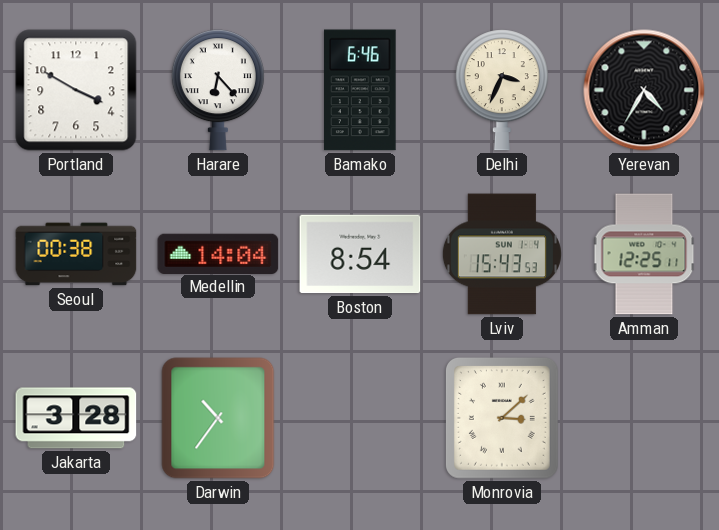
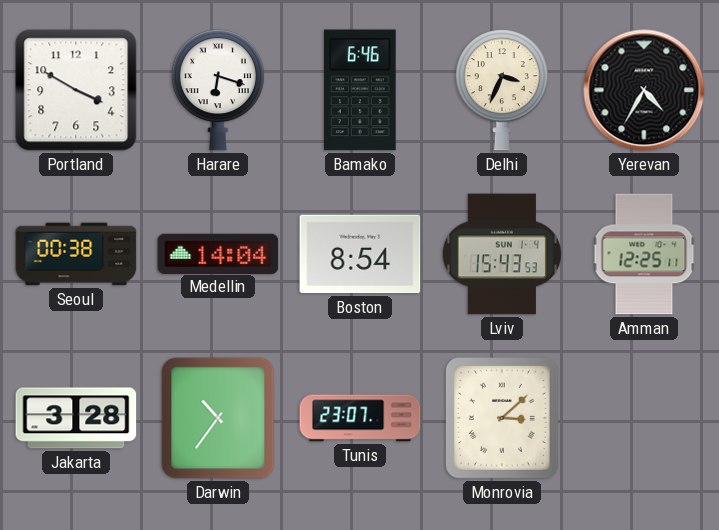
Harare: 6:23 -> 6:18
Tunis: none -> 23:07
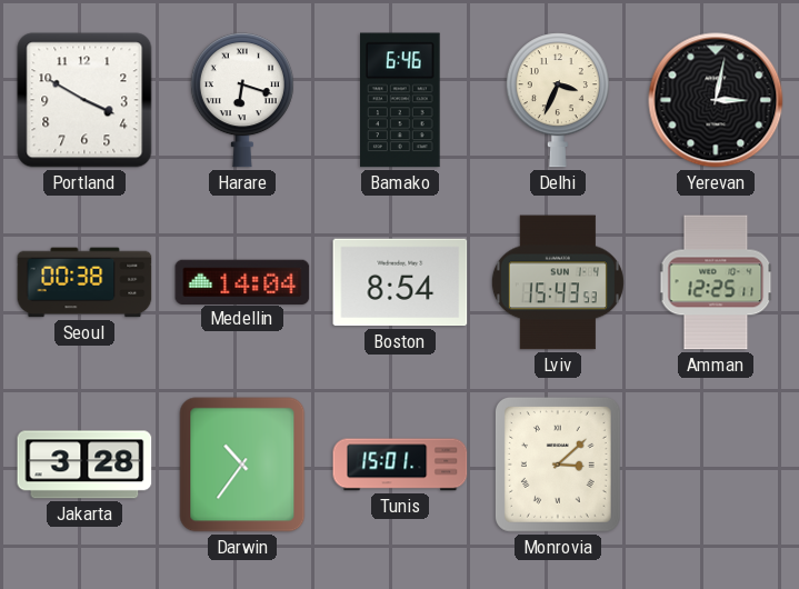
Yerevan: 4:35 -> 3:02
Tunis: 23:07 -> 15:01
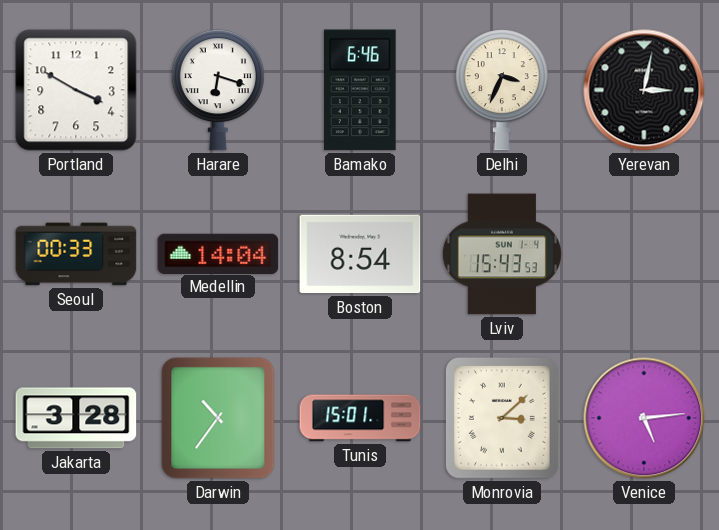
Seoul: 00:38 -> 00:33
Amman: 12:25 -> none
Venice: none -> 5:14
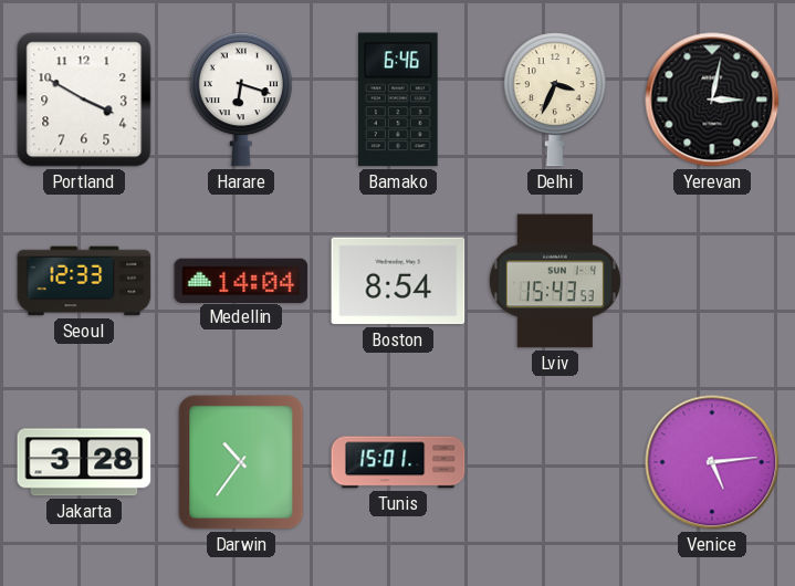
Seoul: 00:33 -> 12:33
Monrovia: 3:08 -> none
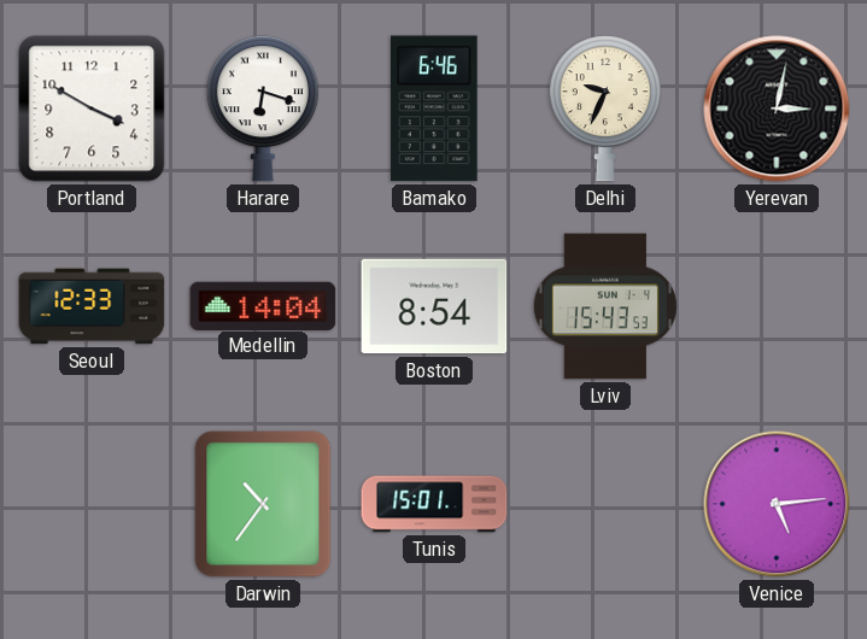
Delhi: 3:34 -> 9:34
Jakarta: 3:28 -> none
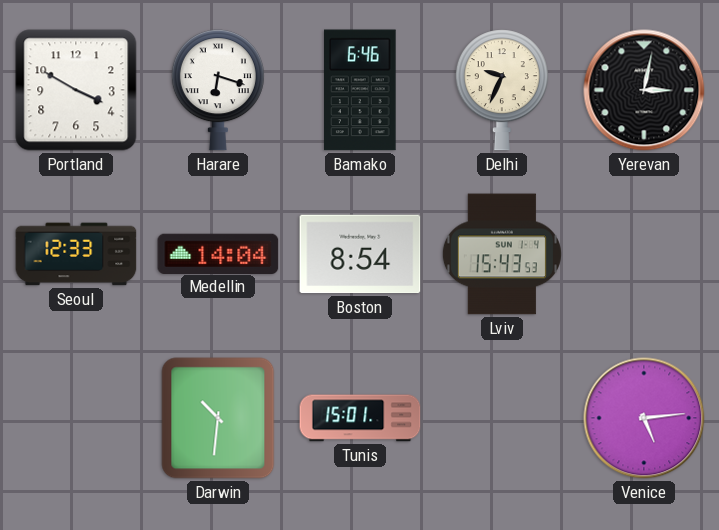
Darwin: 10:36 -> 10:31
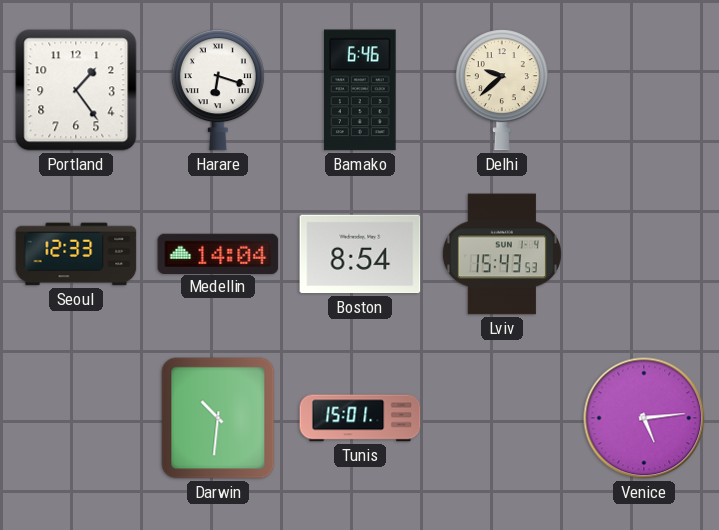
Portland: 3:50 -> 1:24
Delhi: 9:34 -> 9:38
Yerevan: 3:02 -> none
